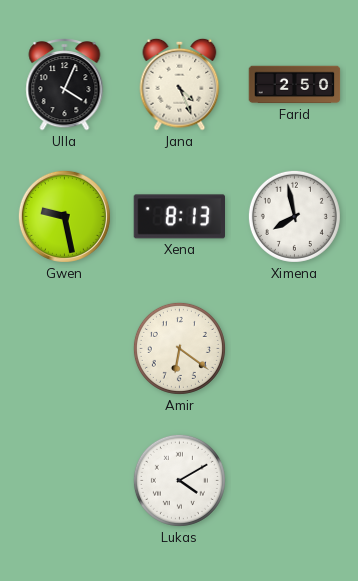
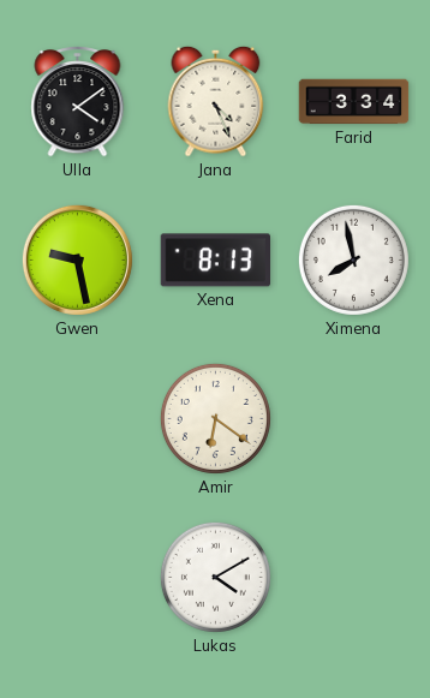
Ulla: 4:04 -> 4:09
Farid: 2:50 -> 3:34
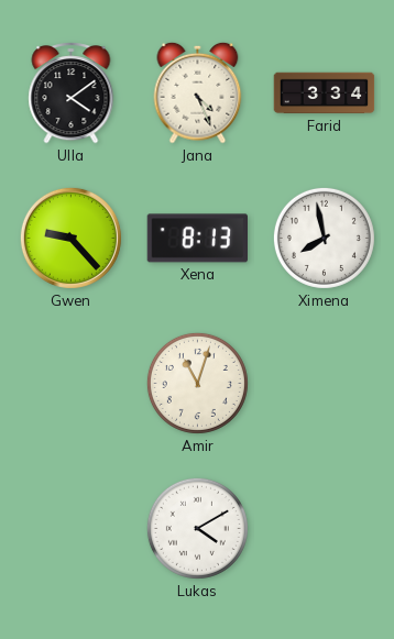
Gwen: 9:28 -> 9:23
Amir: 6:21 -> 11:03
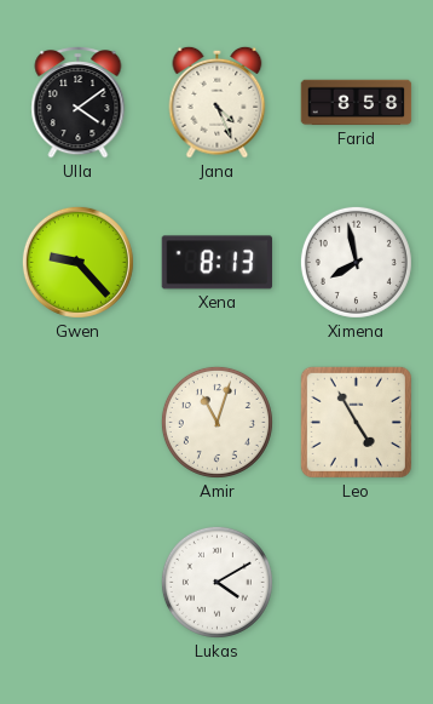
Farid: 3:34 -> 8:58
Leo: none -> 4:55
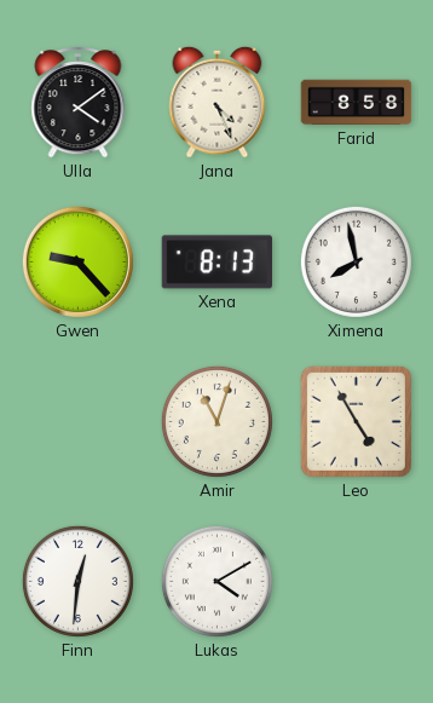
Finn: none -> 12:31
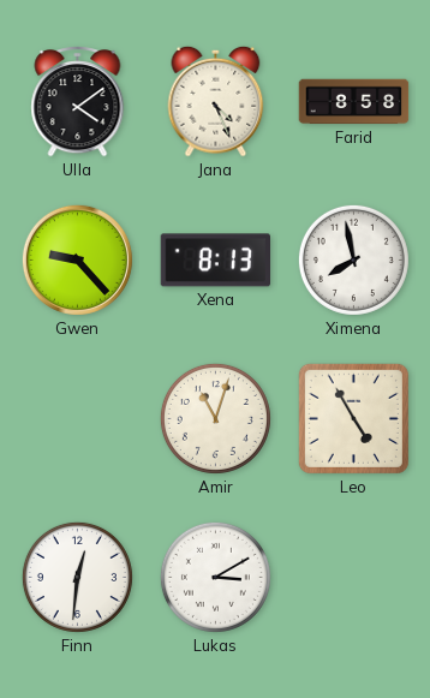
Lukas: 4:10 -> 3:10
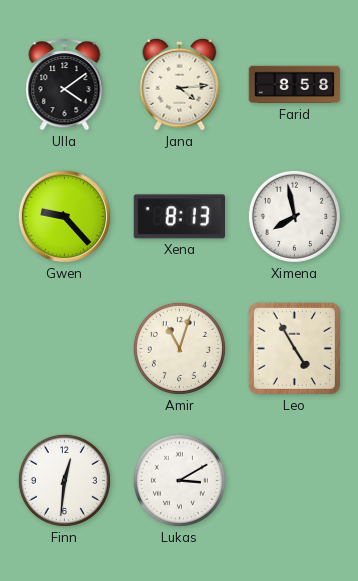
Jana: 4:26 -> 4:14
